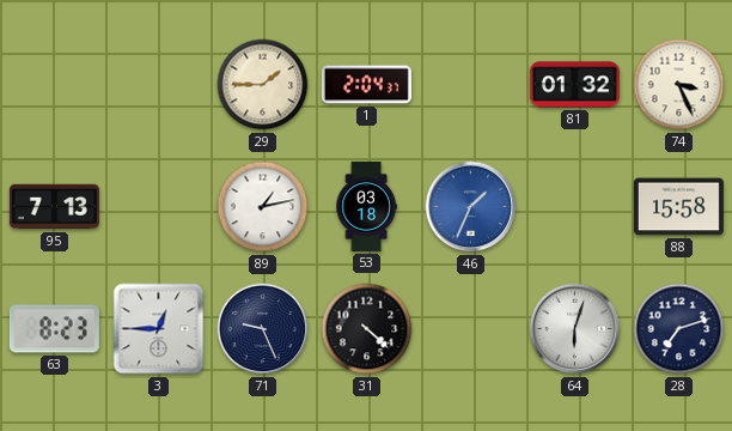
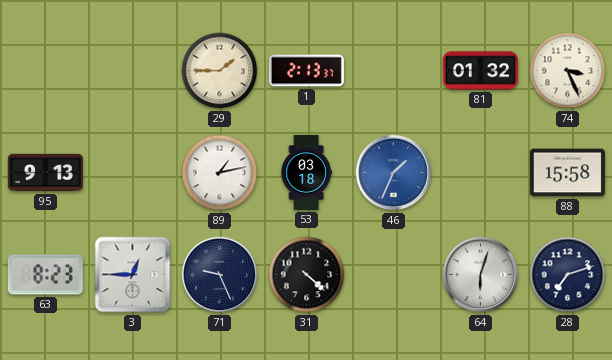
1: 2:04 -> 2:13
95: 7:13 -> 9:13
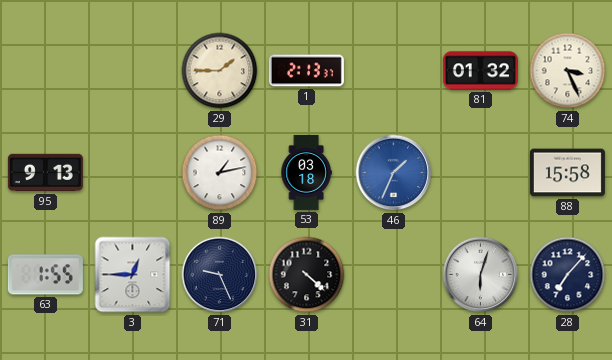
63: 8:23 -> 1:55
28: 7:12 -> 7:07
